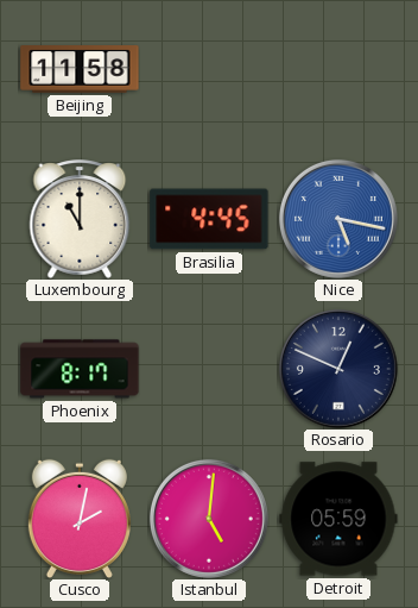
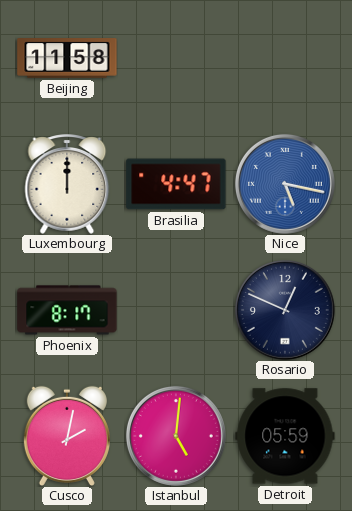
Luxembourg: 11:00 -> 12:00
Brasilia: 4:45 -> 4:47
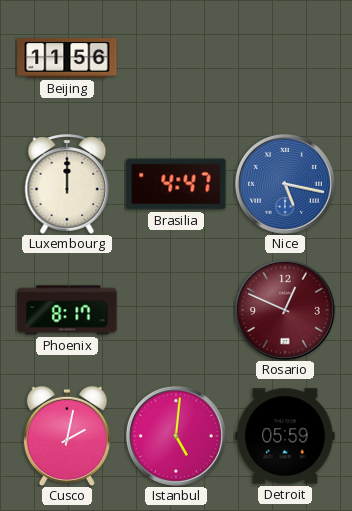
Beijing: 11:58 -> 11:56
Rosario dial: navy -> burgundy
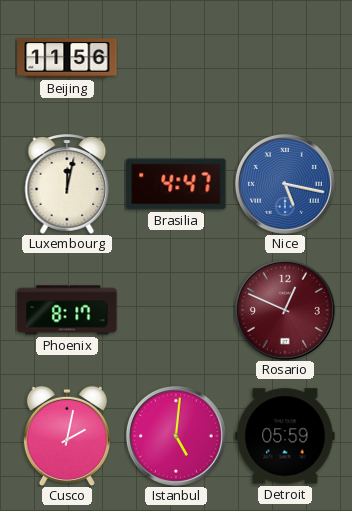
Luxembourg: 12:00 -> 12:02
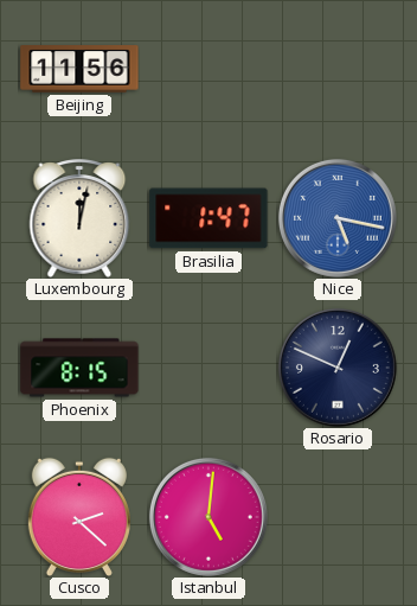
Brasilia: 4:47 -> 1:47
Phoenix: 8:17 -> 8:15
Rosario dial: burgundy -> navy
Cusco: 2:02 -> 2:22
Detroit: 05:59 -> none
